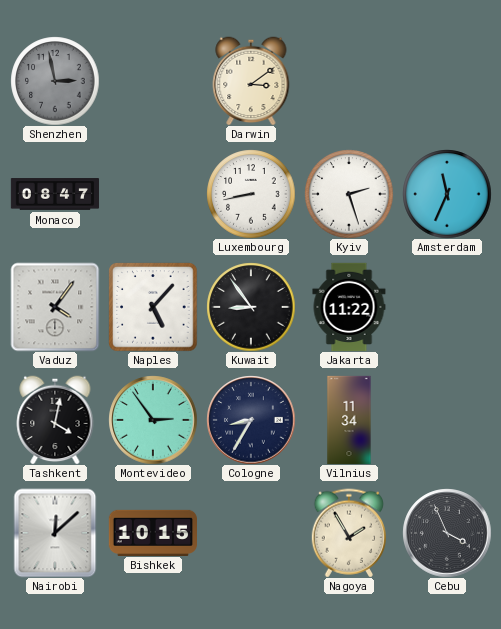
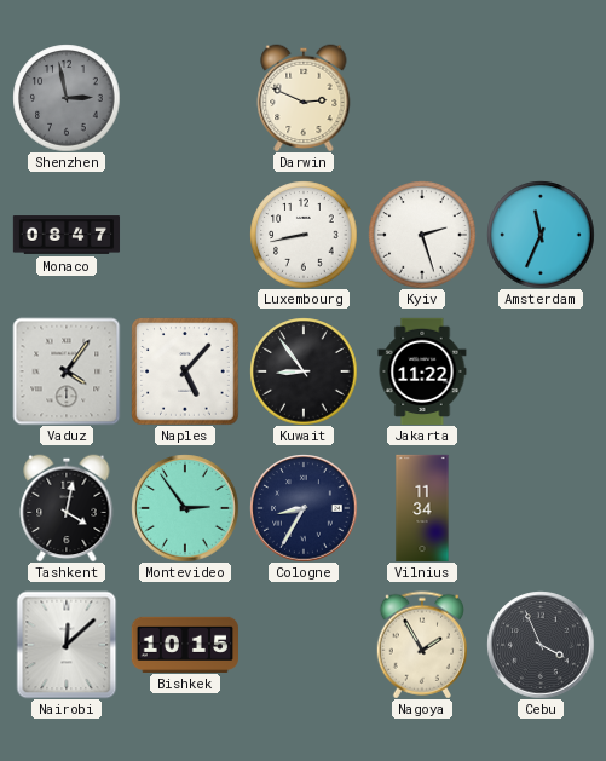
Darwin: 3:09 -> 2:49
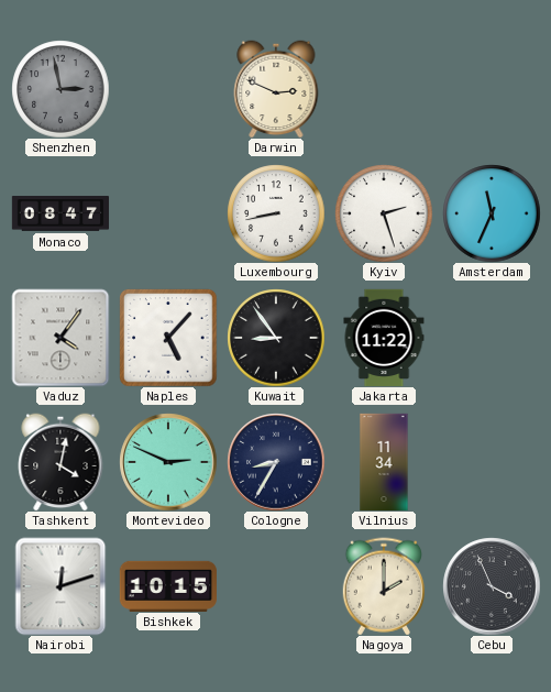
Montevideo: 2:54 -> 2:49
Nairobi: 12:08 -> 12:12
Nagoya: 1:55 -> 2:00
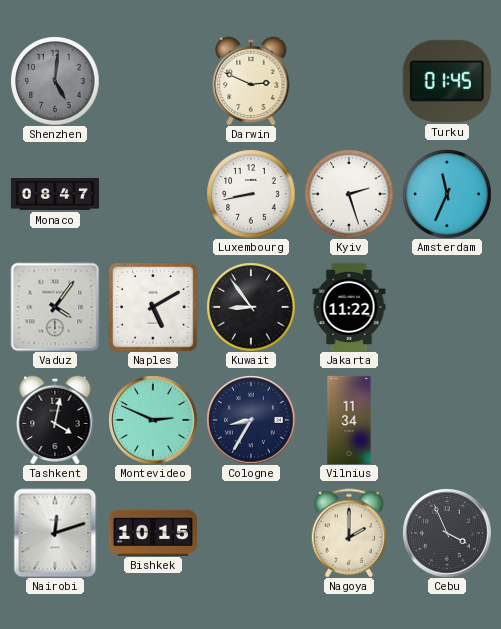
Shenzhen: 2:58 -> 5:01
Turku: none -> 01:45
Naples: 5:07 -> 5:10
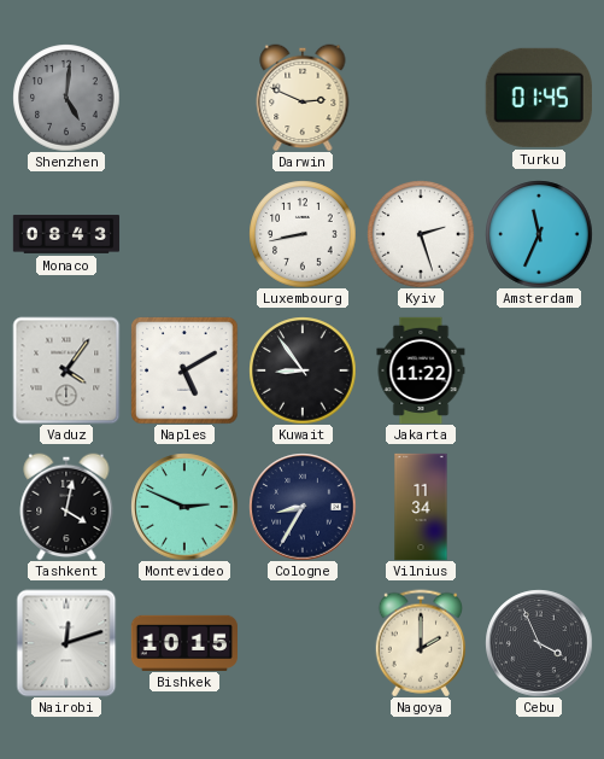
Monaco: 08:47 -> 08:43
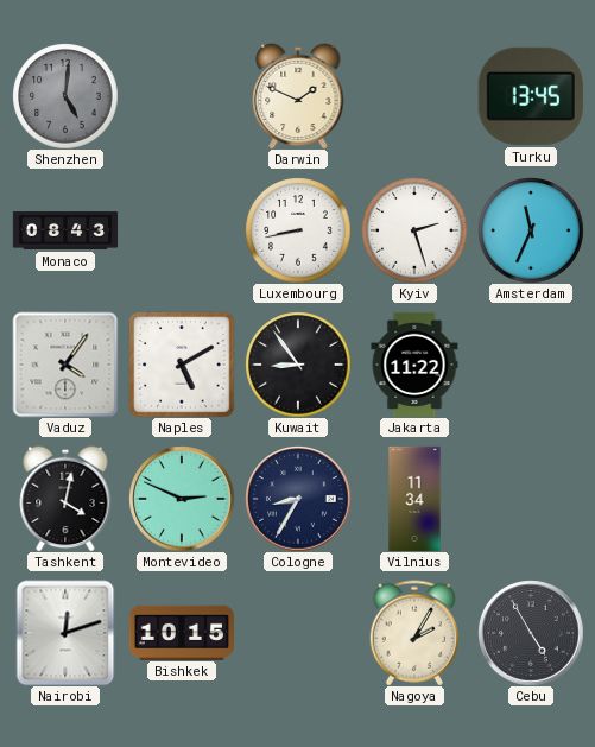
Darwin: 2:49 -> 1:49
Turku: 01:45 -> 13:45
Nagoya: 2:00 -> 2:05
Cebu: 3:56 -> 4:55
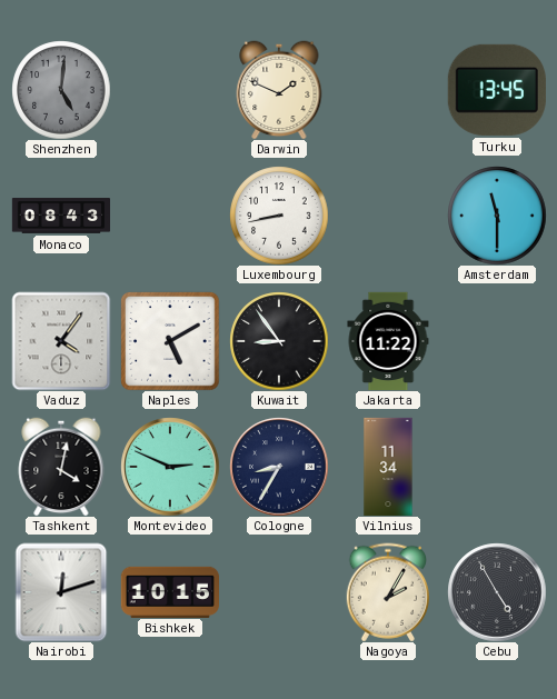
Kyiv: 2:27 -> none
Amsterdam: 11:34 -> 11:30
